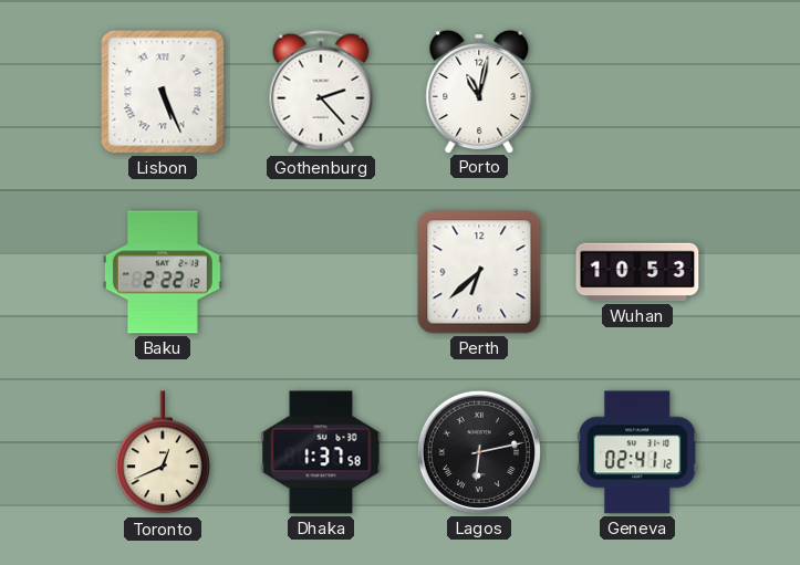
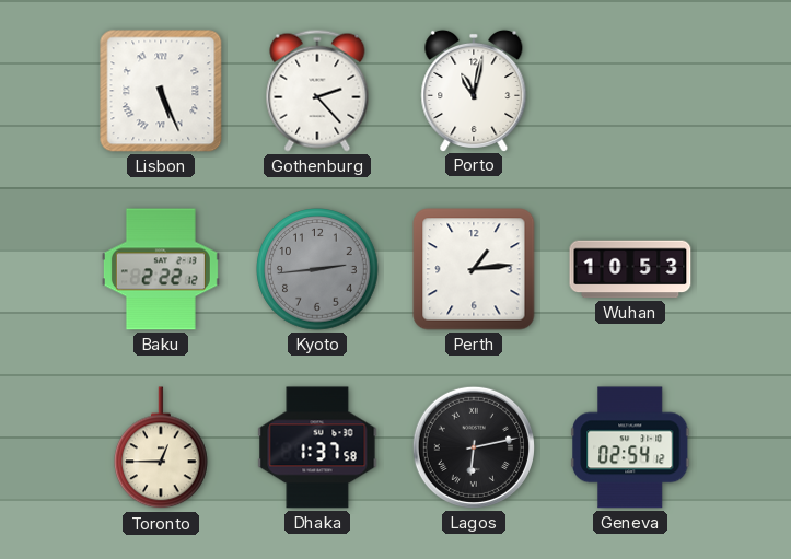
Kyoto: none -> 2:44
Perth: 6:38 -> 1:14
Toronto: 12:41 -> 12:45
Geneva: 02:41 -> 02:54
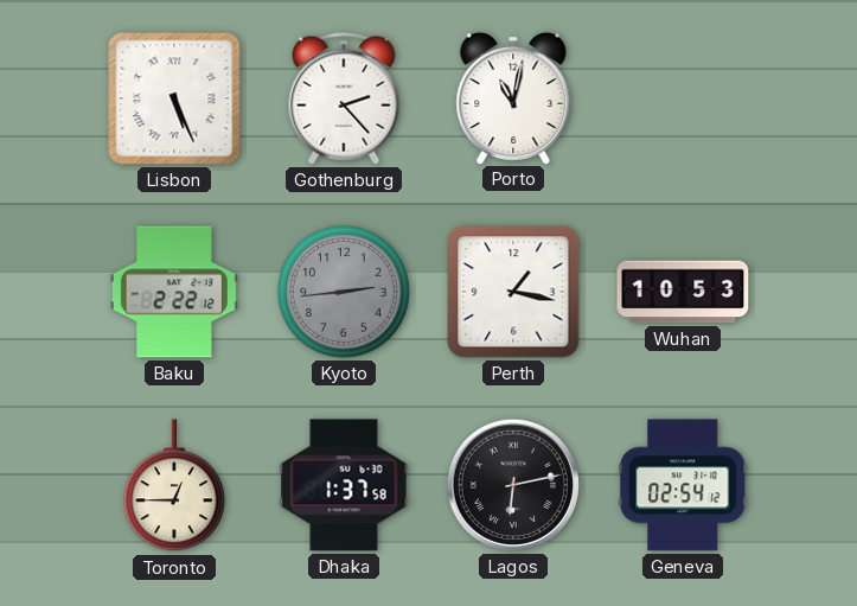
Perth: 1:14 -> 1:17
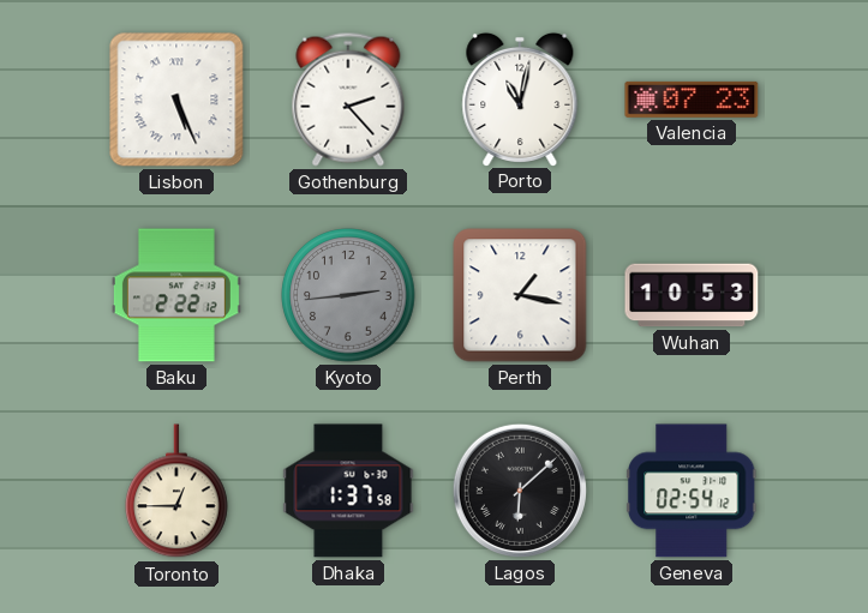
Valencia: none -> 07:23
Lagos: 6:13 -> 6:08
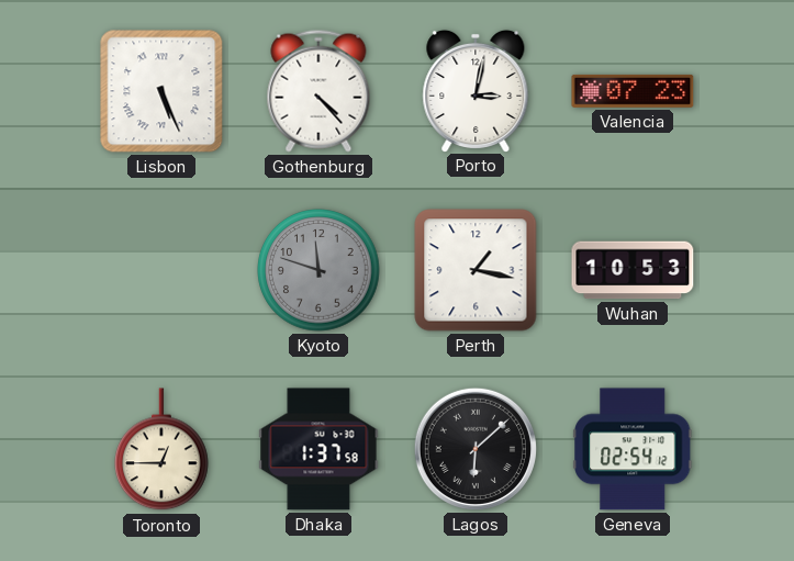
Gothenburg: 2:23 -> 4:23
Porto: 11:02 -> 3:02
Baku: 2:22 -> none
Kyoto: 2:44 -> 11:48
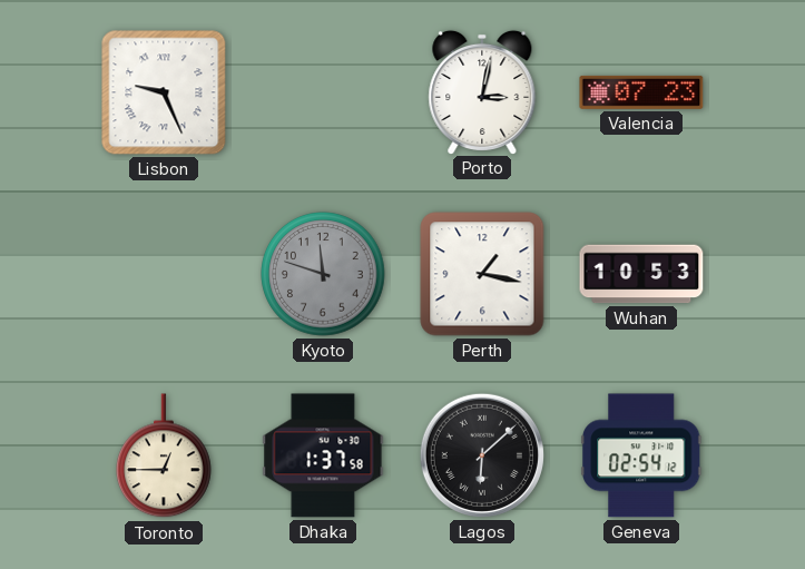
Lisbon: 5:26 -> 9:26
Gothenburg: 4:23 -> none
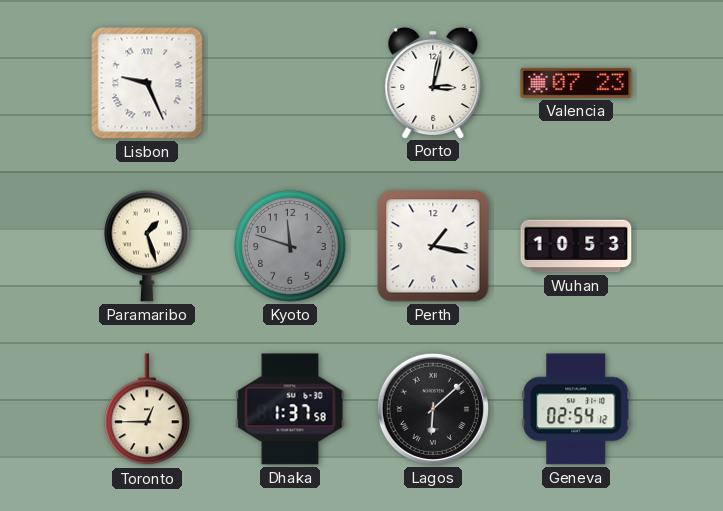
Paramaribo: none -> 1:27
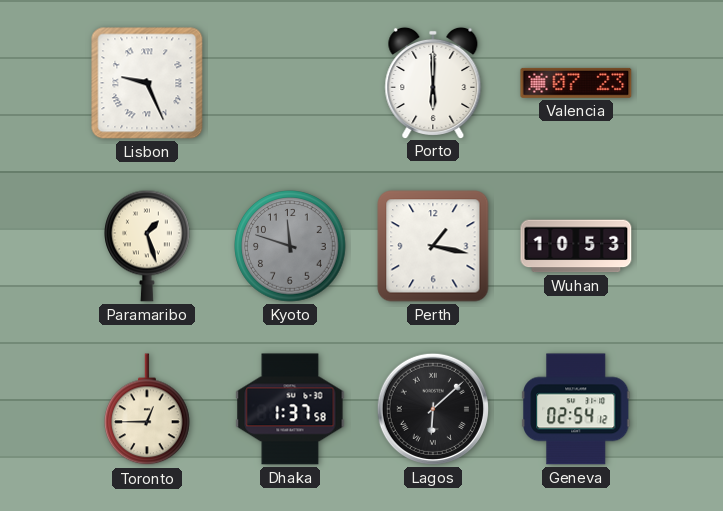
Porto: 3:02 -> 6:00
